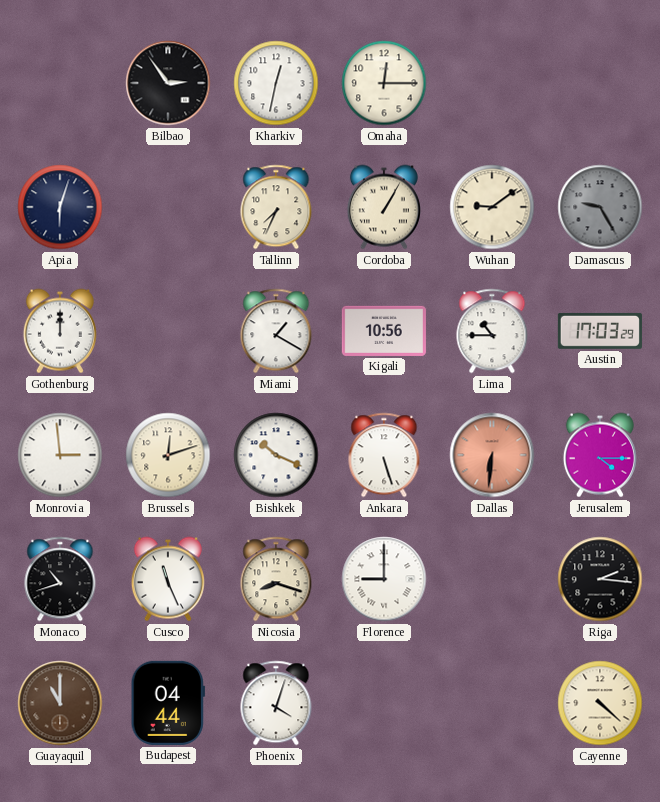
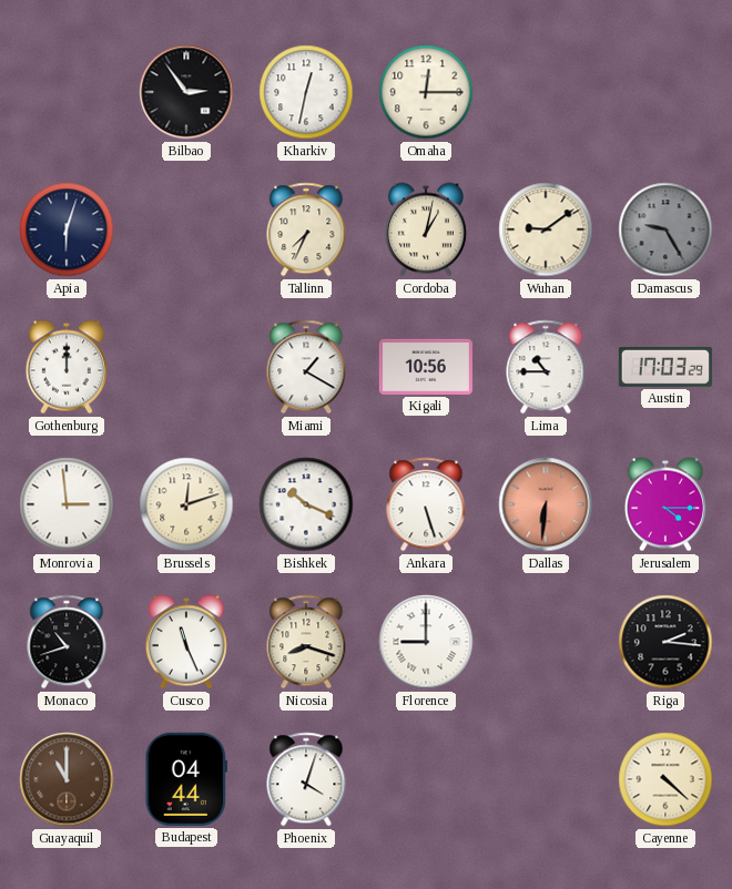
Cordoba: 1:05 -> 1:02
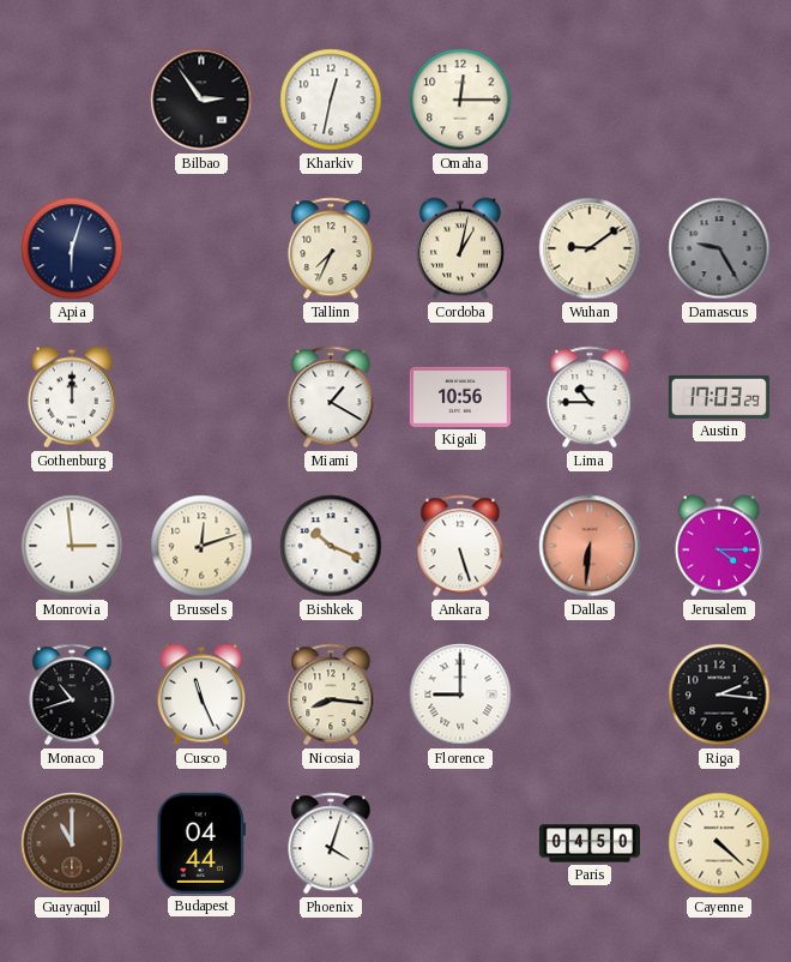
Nicosia: 8:18 -> 8:16
Paris: none -> 04:50
